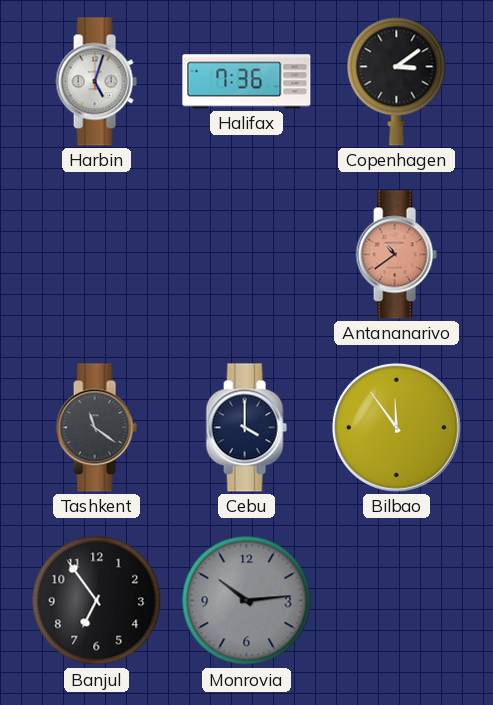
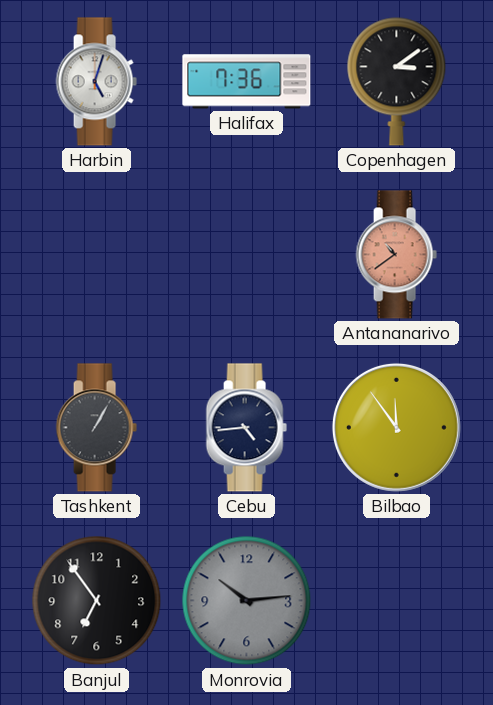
Tashkent: 11:21 -> 1:05
Cebu: 4:00 -> 4:44
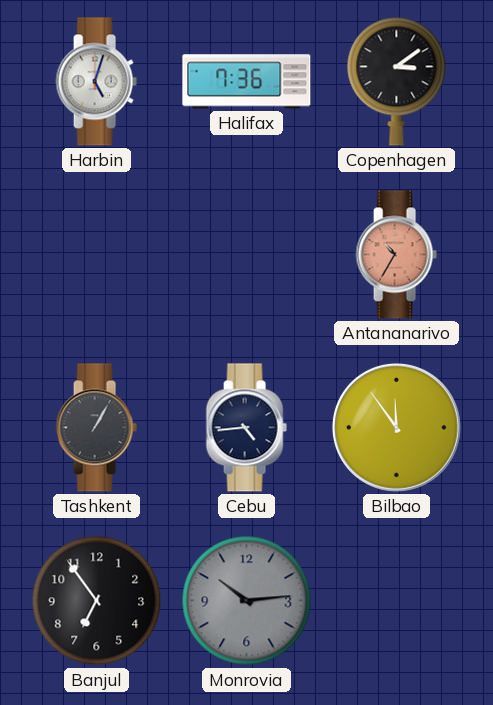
Antananarivo: 10:39 -> 10:35
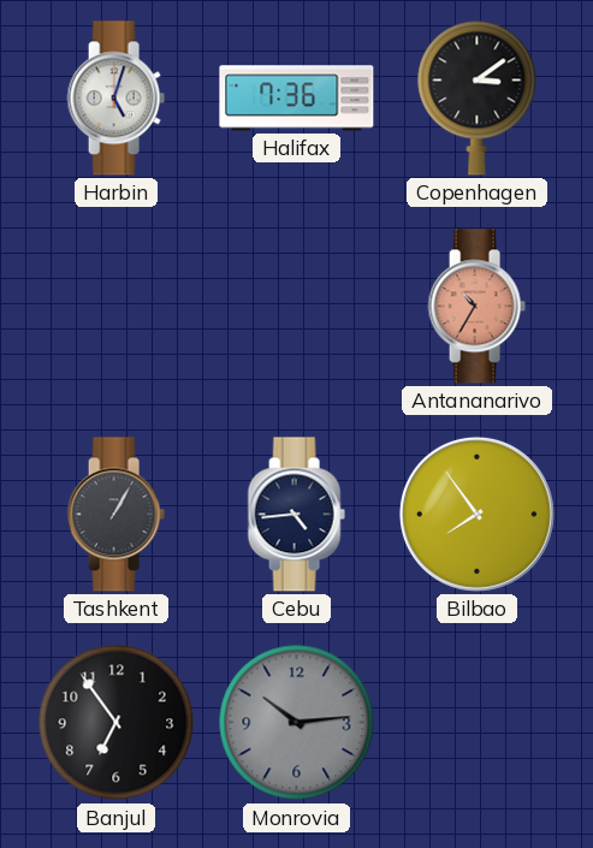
Bilbao: 11:54 -> 7:54
